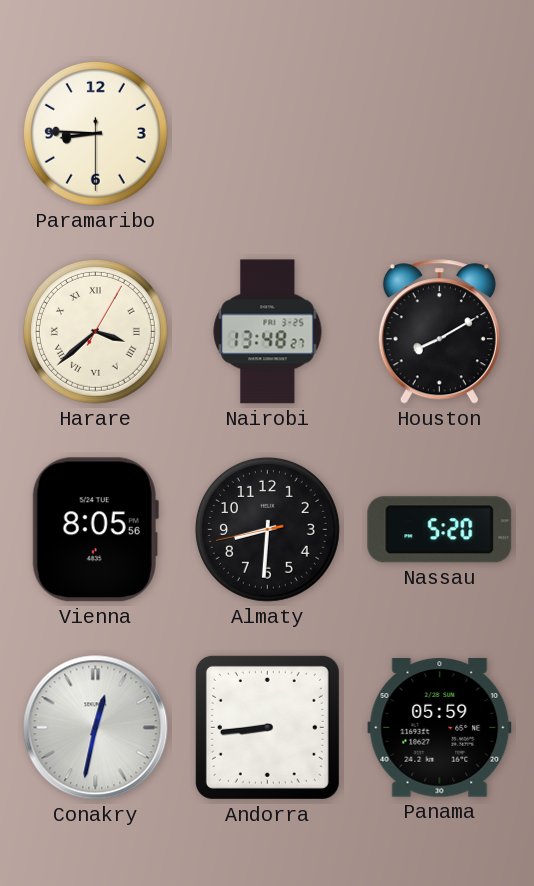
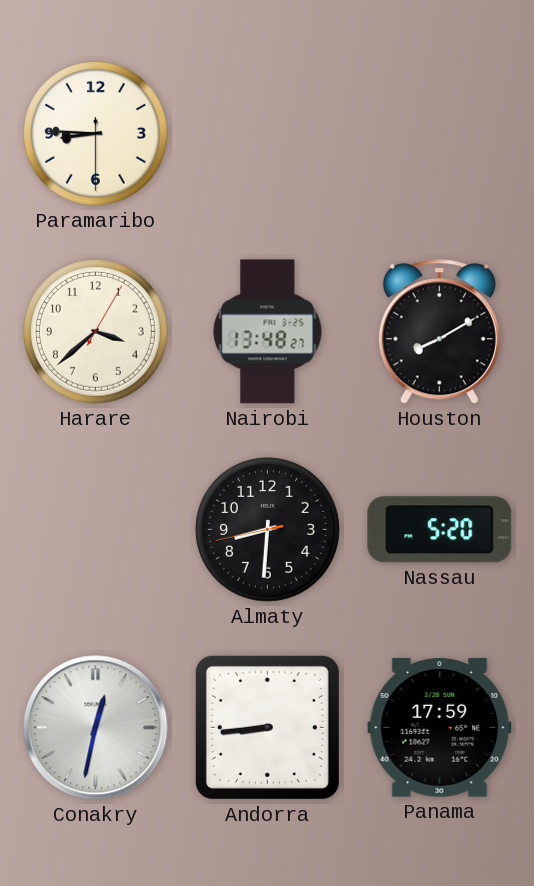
Harare numerals: Roman -> Arabic
Vienna: 8:05 -> none
Panama: 05:59 -> 17:59
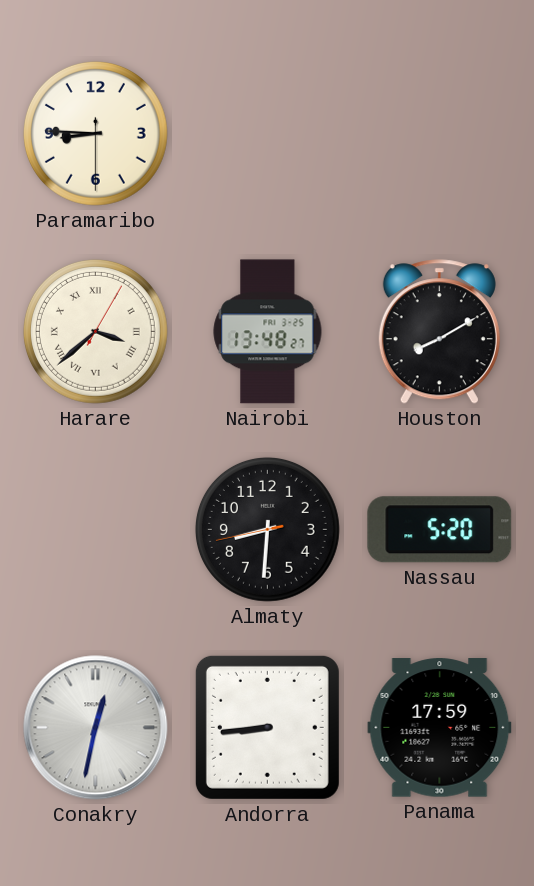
Harare numerals: Arabic -> Roman
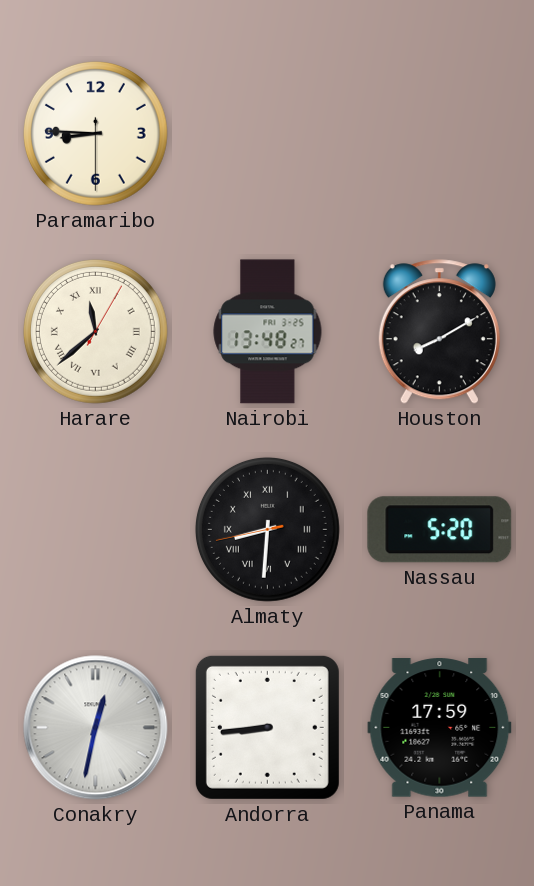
Harare: 3:38 -> 11:38
Almaty numerals: Arabic -> Roman
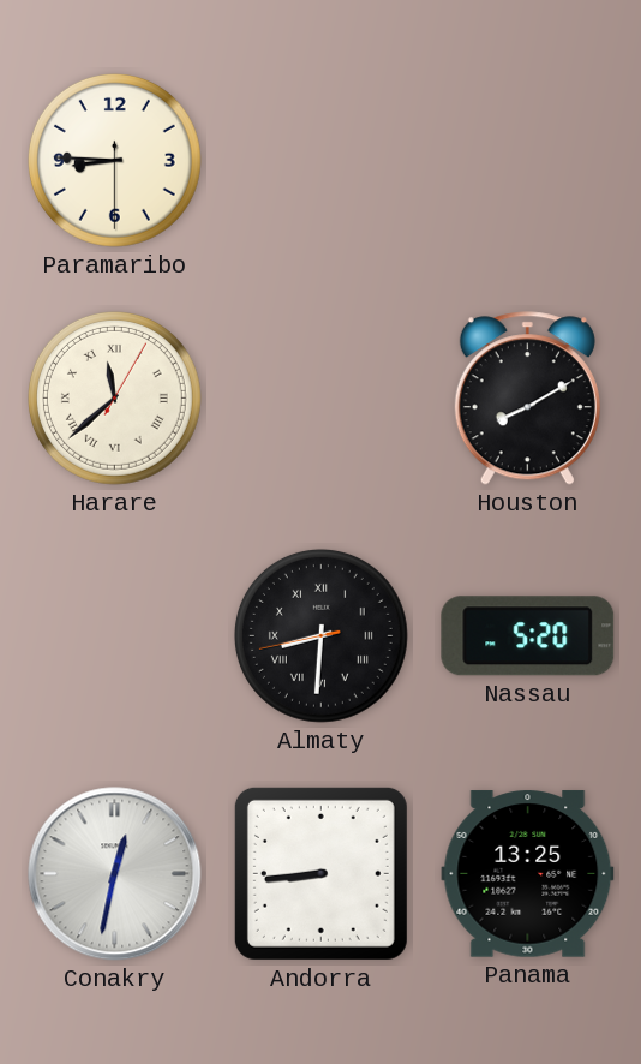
Nairobi: 13:48 -> none
Panama: 17:59 -> 13:25
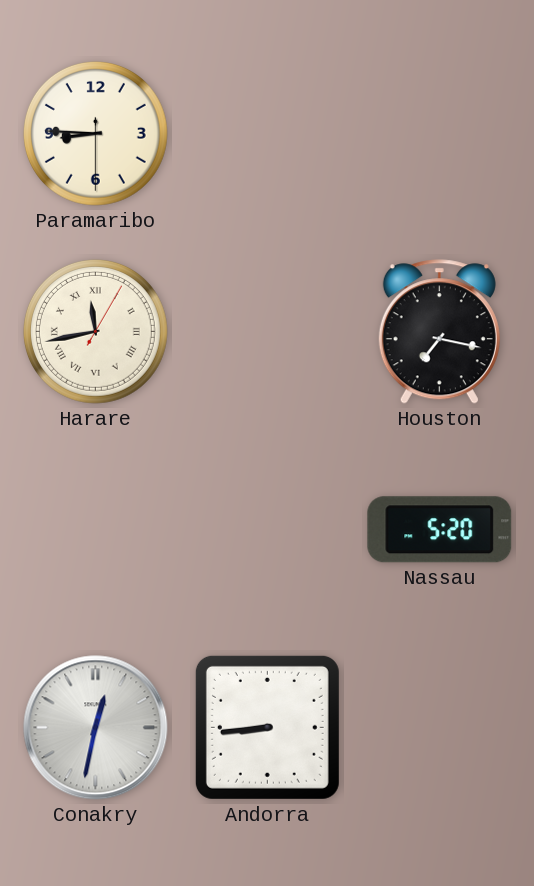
Harare: 11:38 -> 11:43
Houston: 8:10 -> 7:17
Almaty: 8:30 -> none
Panama: 13:25 -> none
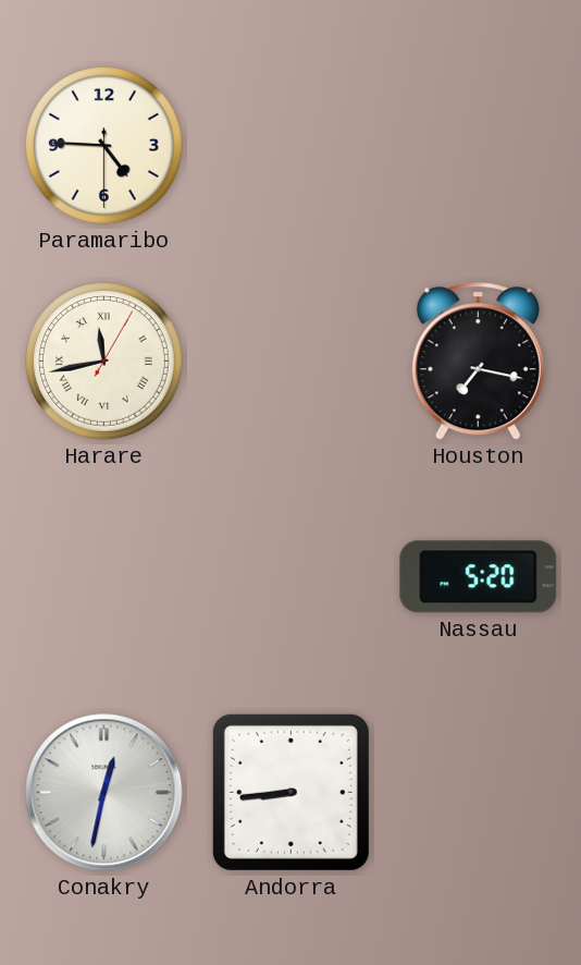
Paramaribo: 8:45 -> 4:45
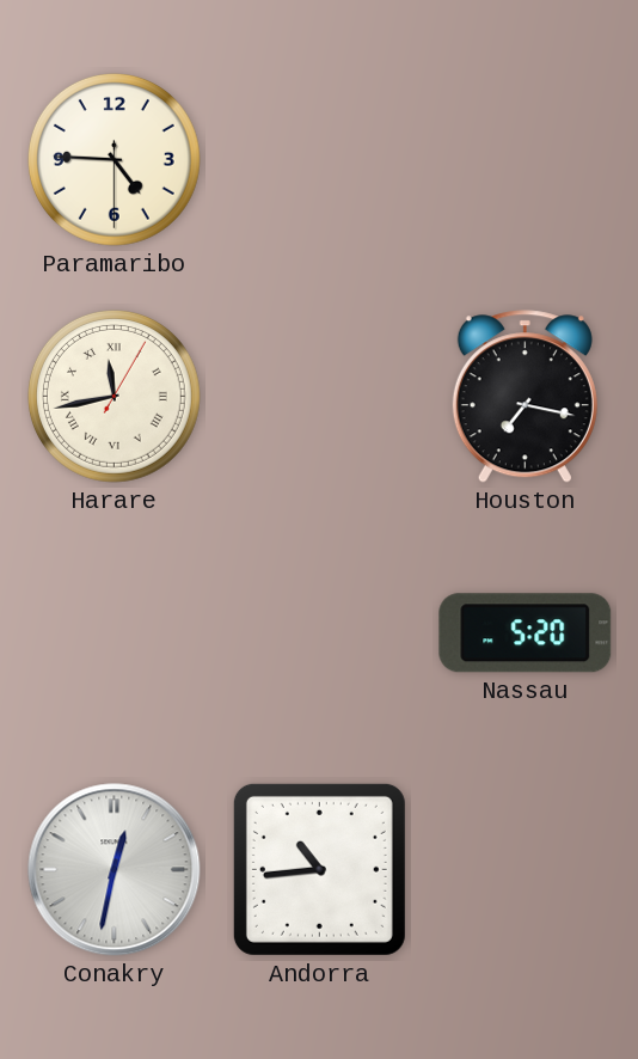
Andorra: 8:44 -> 10:44
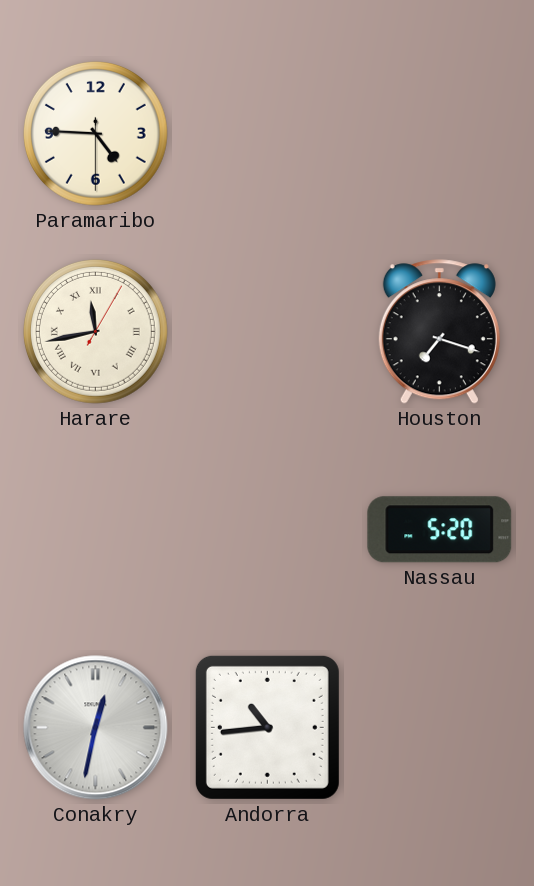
Houston: 7:17 -> 7:18
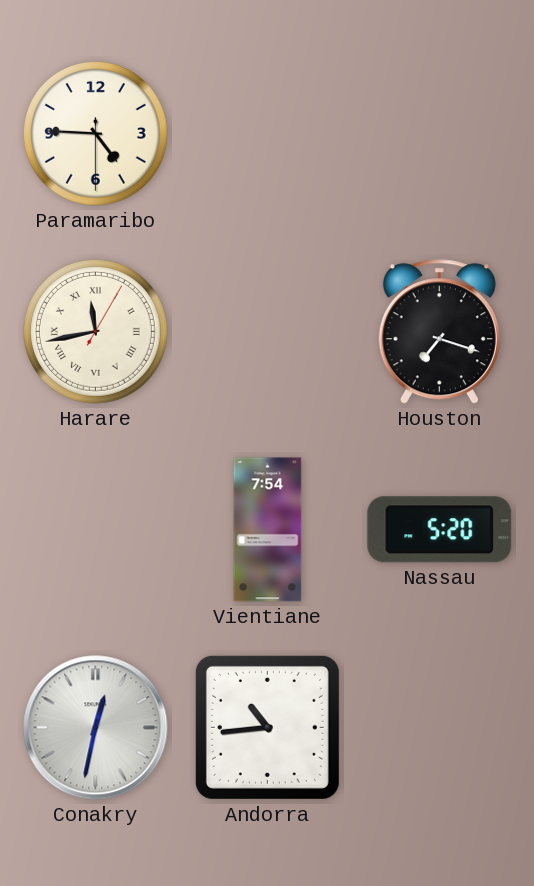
Vientiane: none -> 7:54
